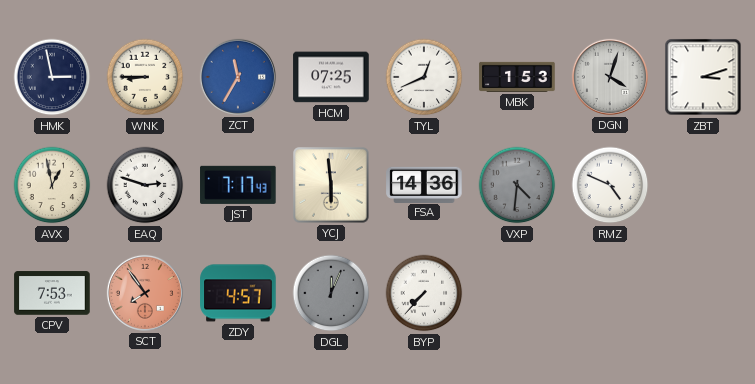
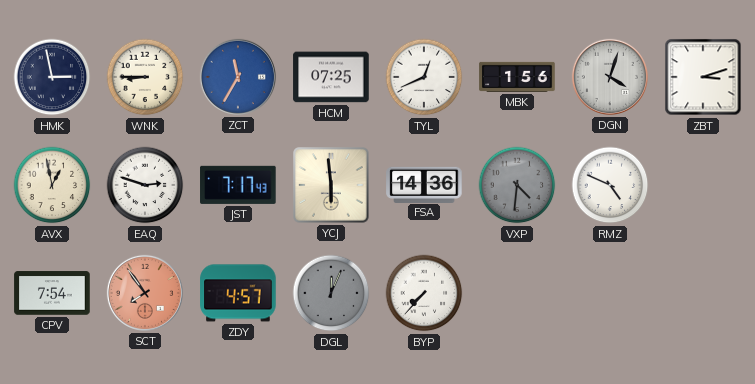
MBK: 1:53 -> 1:56
CPV: 7:53 -> 7:54
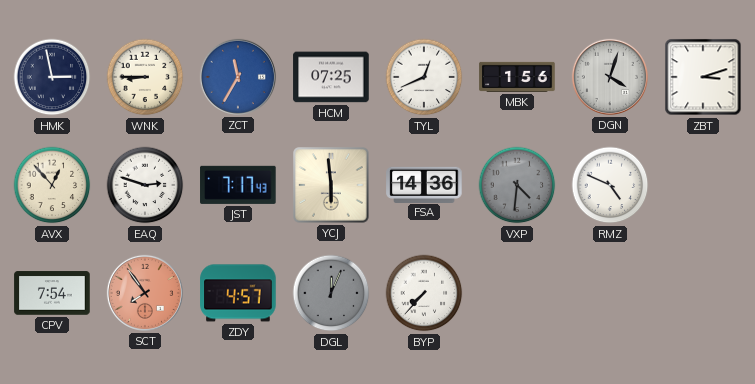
AVX: 12:58 -> 12:53
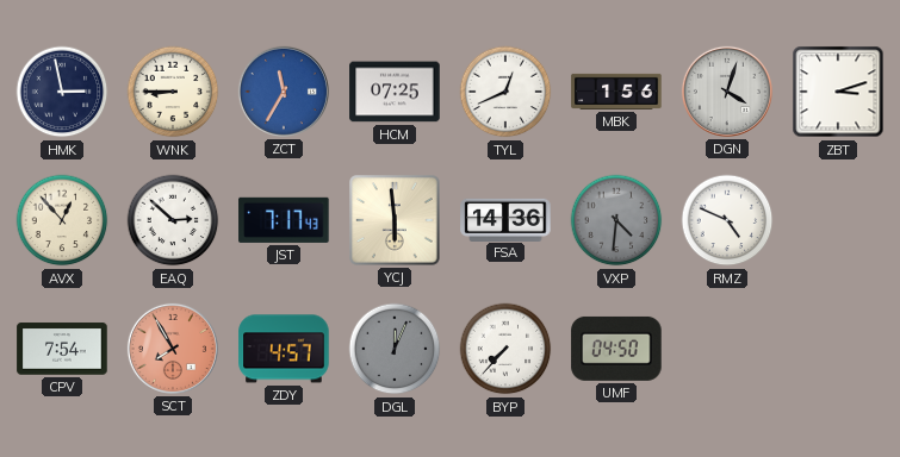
EAQ: 2:48 -> 2:52
SCT: 7:54 -> 7:55
UMF: none -> 04:50
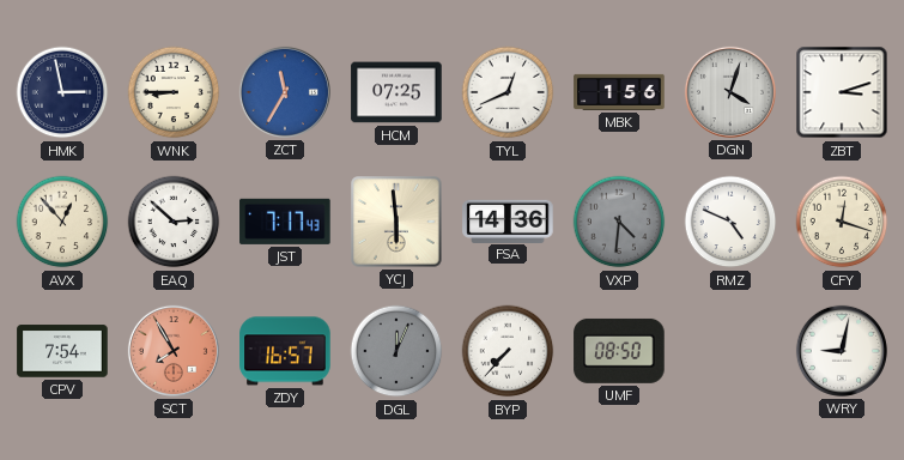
CFY: none -> 12:18
ZDY: 4:57 -> 16:57
UMF: 04:50 -> 08:50
WRY: none -> 9:02
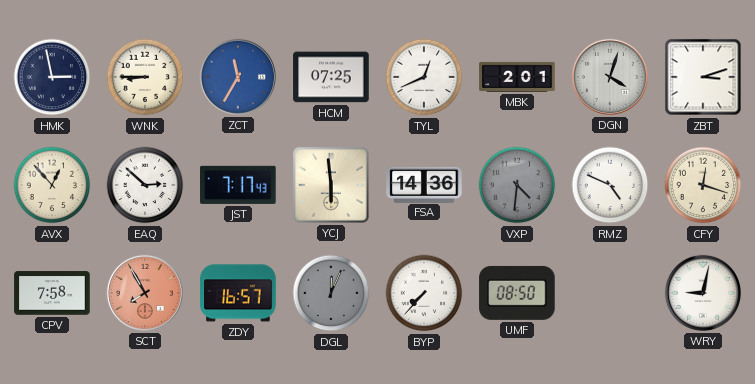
MBK: 1:56 -> 2:01
CPV: 7:54 -> 7:58
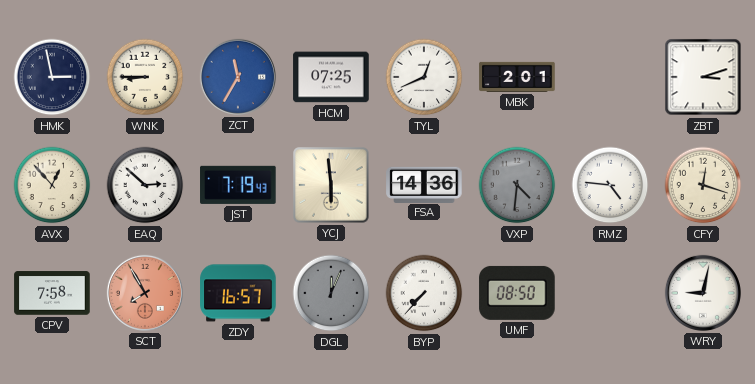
DGN: 4:03 -> none
JST: 7:17 -> 7:19
RMZ: 4:49 -> 4:46
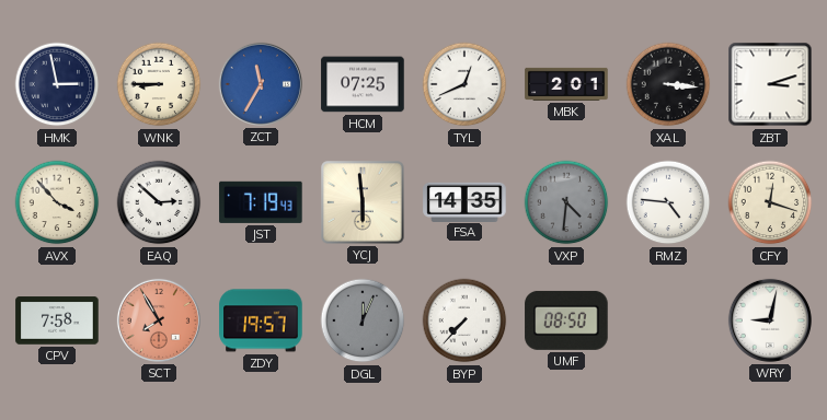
XAL: none -> 3:16
AVX: 12:53 -> 3:53
FSA: 14:36 -> 14:35
ZDY: 16:57 -> 19:57
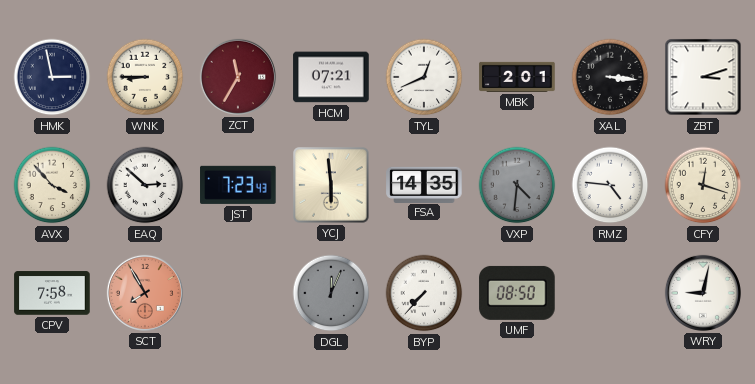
ZCT dial: blue -> burgundy
HCM: 07:25 -> 07:21
JST: 7:19 -> 7:23
ZDY: 19:57 -> none
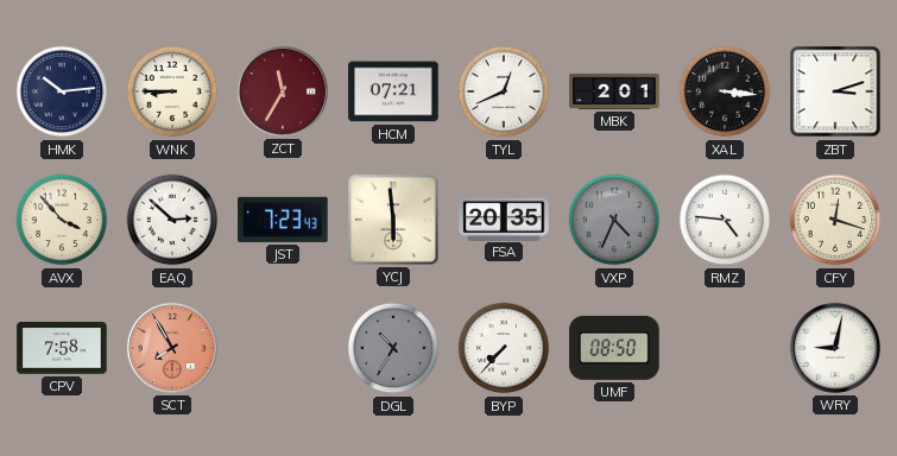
HMK: 2:58 -> 10:14
FSA: 14:35 -> 20:35
VXP: 4:31 -> 4:34
DGL: 12:04 -> 10:35
